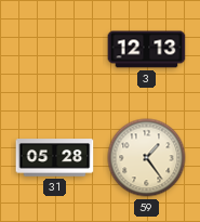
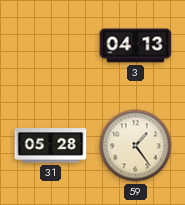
3: 12:13 -> 04:13
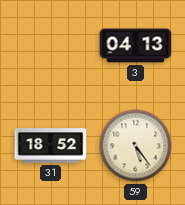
31: 05:28 -> 18:52
59: 1:24 -> 5:24
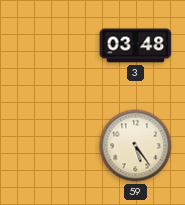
3: 04:13 -> 03:48
31: 18:52 -> none
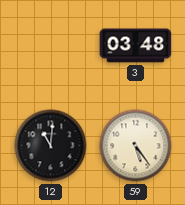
12: none -> 11:01
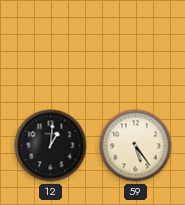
3: 03:48 -> none
12: 11:01 -> 1:01
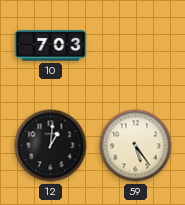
10: none -> 7:03
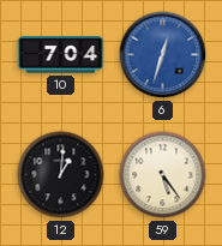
10: 7:03 -> 7:04
6: none -> 12:33
